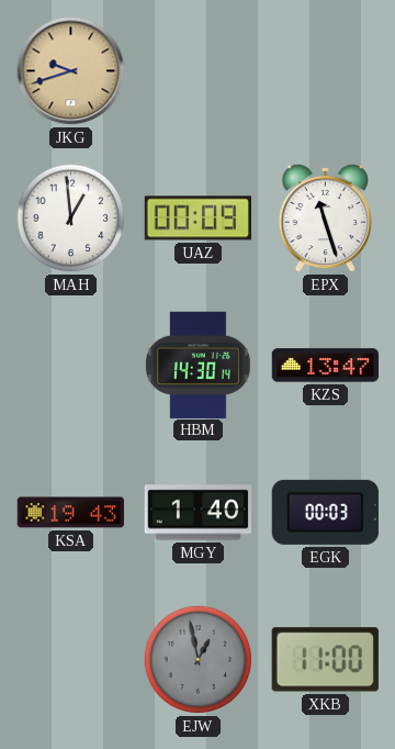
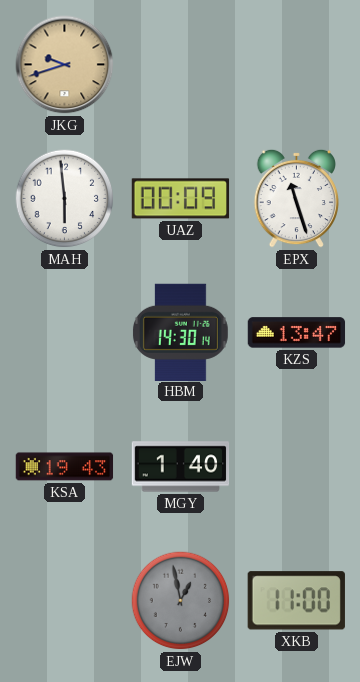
MAH: 12:59 -> 5:59
EGK: 00:03 -> none
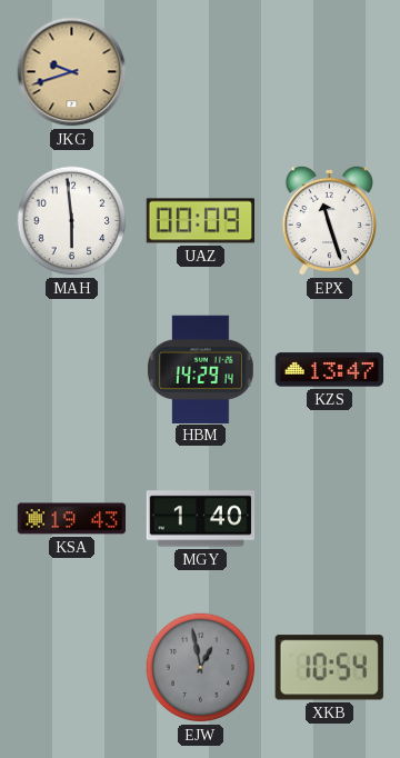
HBM: 14:30 -> 14:29
XKB: 11:00 -> 10:54
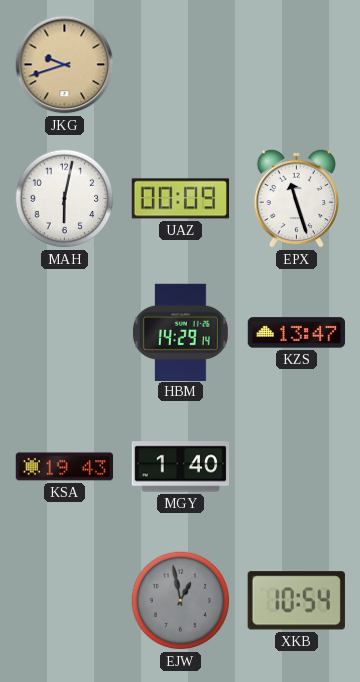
MAH: 5:59 -> 6:02
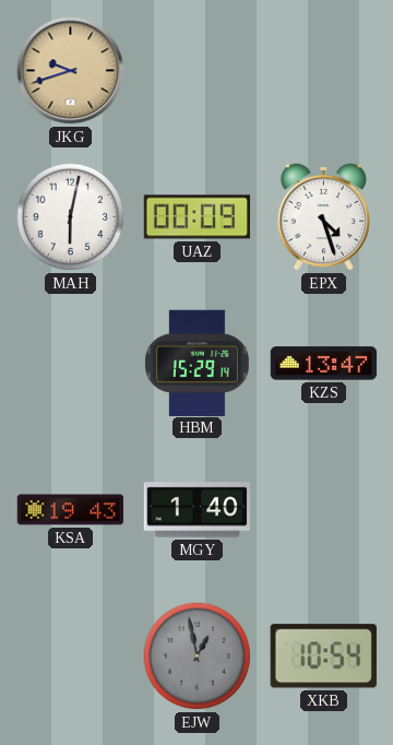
EPX: 11:27 -> 4:27
HBM: 14:29 -> 15:29
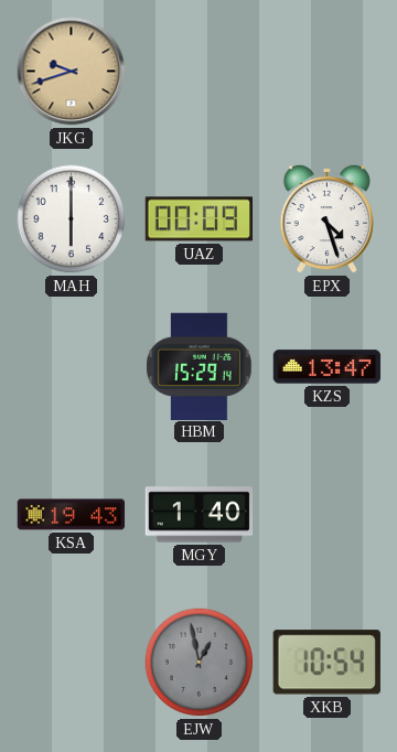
MAH: 6:02 -> 6:00
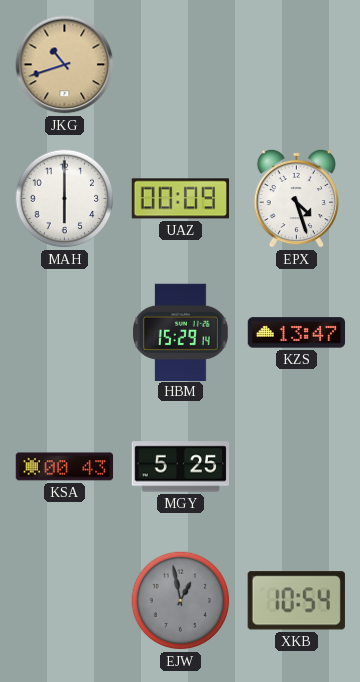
JKG: 9:42 -> 10:42
KSA: 19:43 -> 00:43
MGY: 1:40 -> 5:25
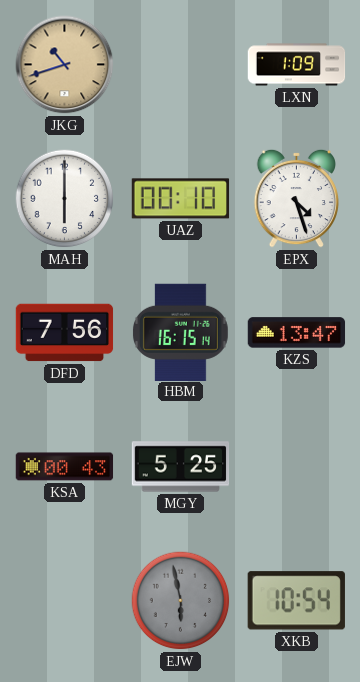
LXN: none -> 1:09
UAZ: 00:09 -> 00:10
DFD: none -> 7:56
HBM: 15:29 -> 16:15
EJW: 12:58 -> 5:58
